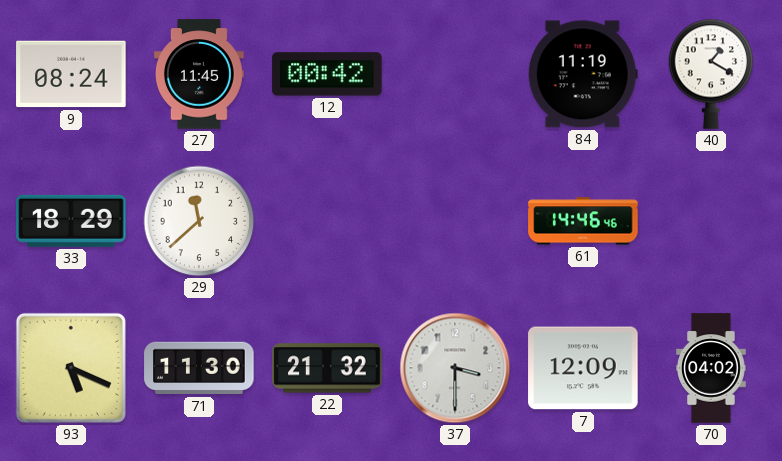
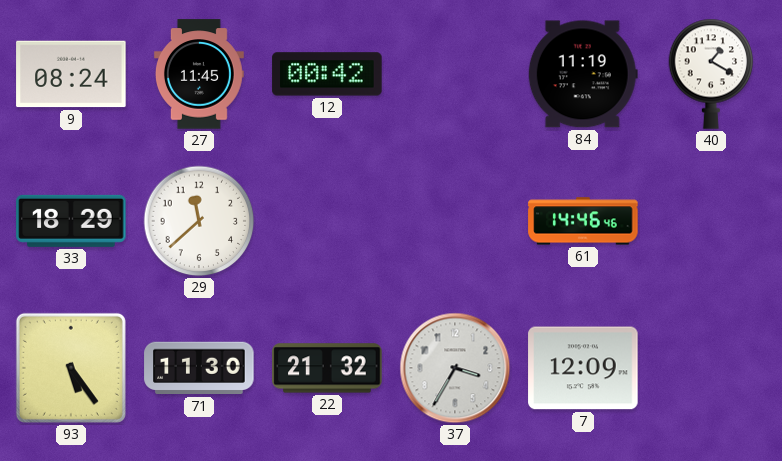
93: 5:19 -> 5:24
37: 3:30 -> 3:35
70: 04:02 -> none
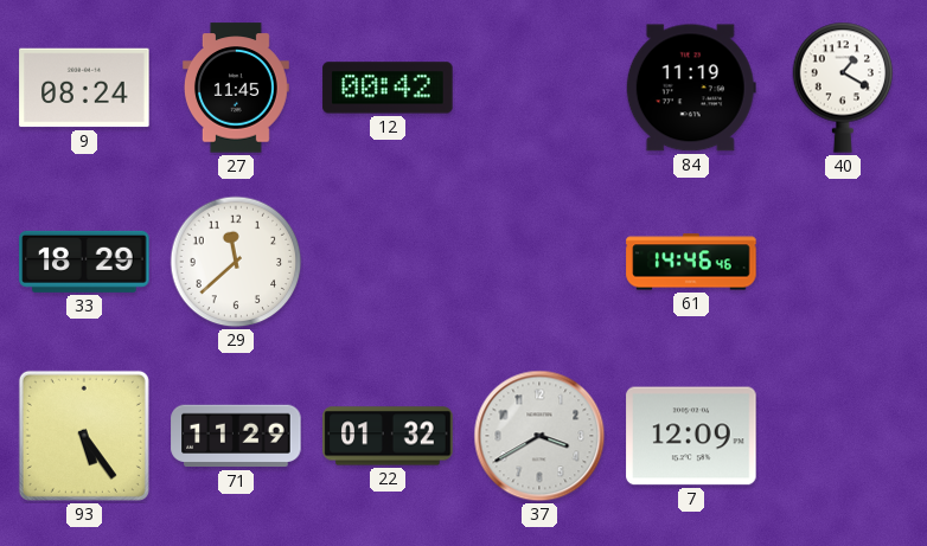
71: 11:30 -> 11:29
22: 21:32 -> 01:32
37: 3:35 -> 3:40
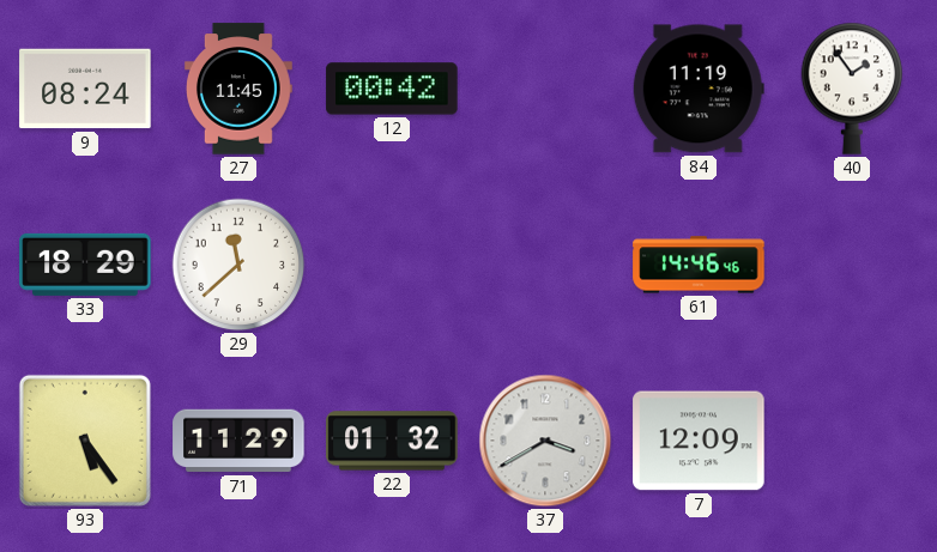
40: 1:20 -> 1:54
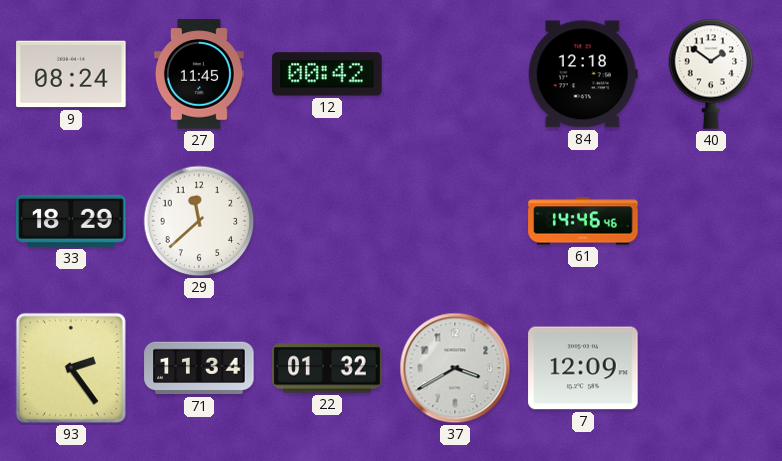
84: 11:19 -> 12:18
40: 1:54 -> 1:51
93: 5:24 -> 2:24
71: 11:29 -> 11:34
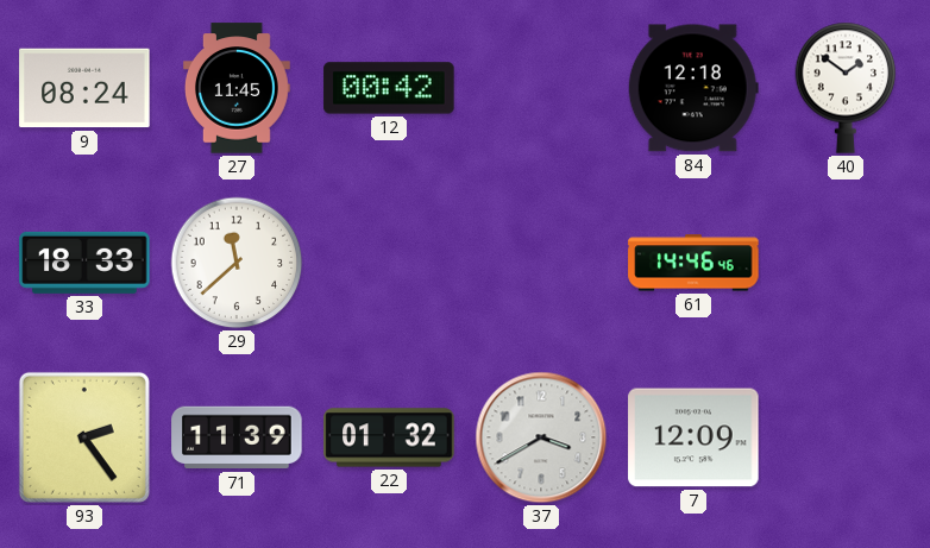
33: 18:29 -> 18:33
71: 11:34 -> 11:39
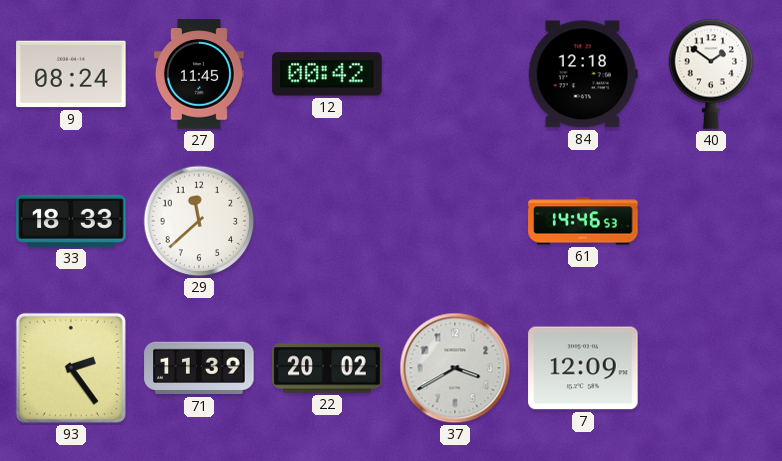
61: 14:46:46 -> 14:46:53
22: 01:32 -> 20:02
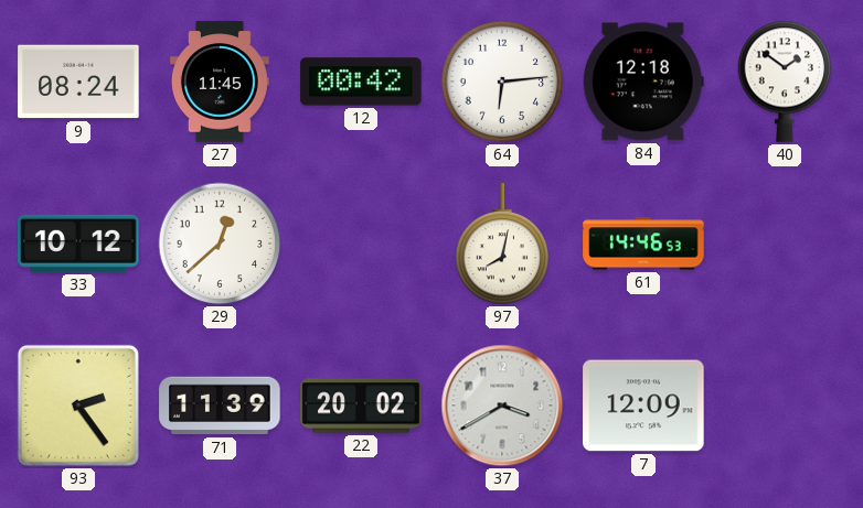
64: none -> 6:14
33: 18:33 -> 10:12
29: 11:38 -> 12:38
97: none -> 8:02
